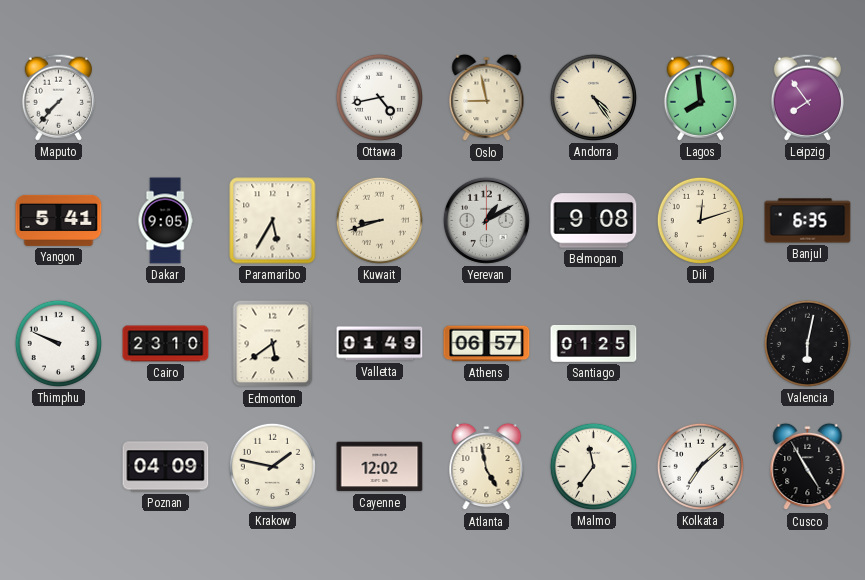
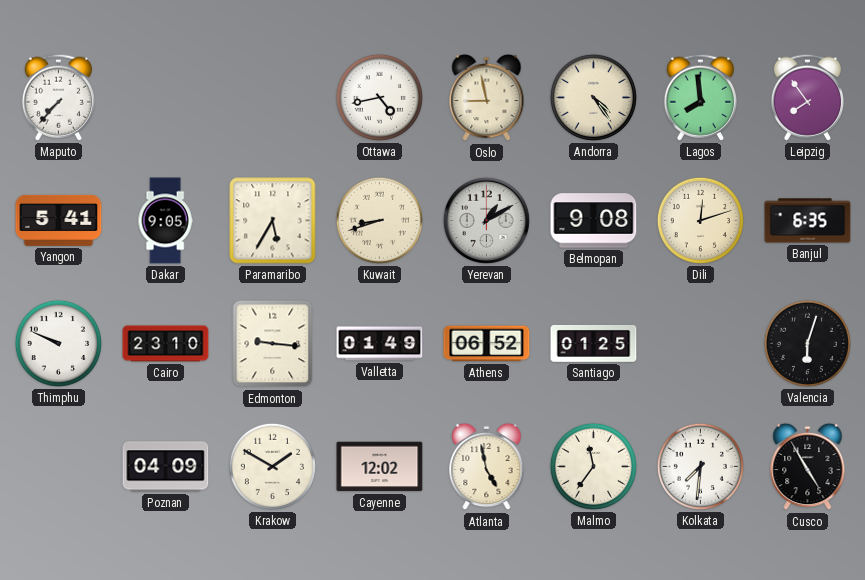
Edmonton: 5:39 -> 9:16
Athens: 06:57 -> 06:52
Valencia: 6:02 -> 6:03
Krakow: 1:47 -> 1:50
Kolkata: 7:08 -> 7:31
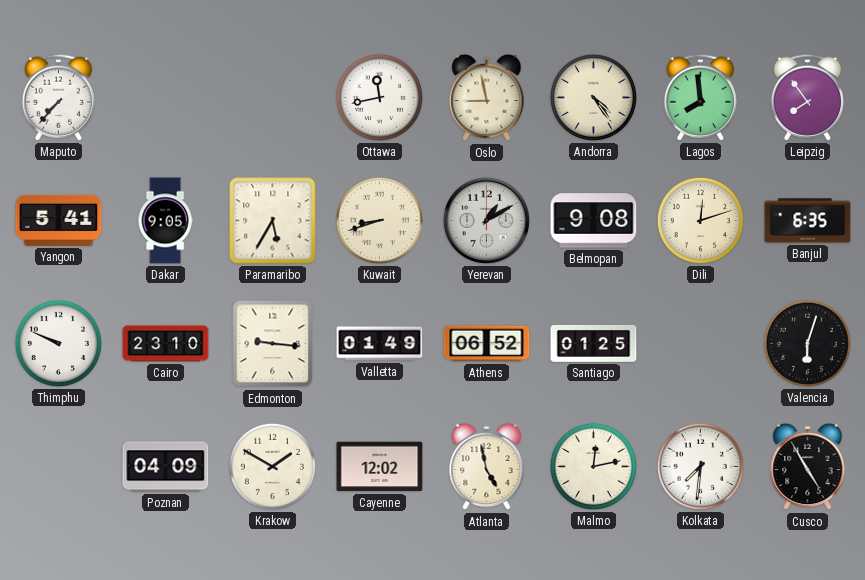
Ottawa: 4:43 -> 11:43
Malmo: 11:36 -> 12:13
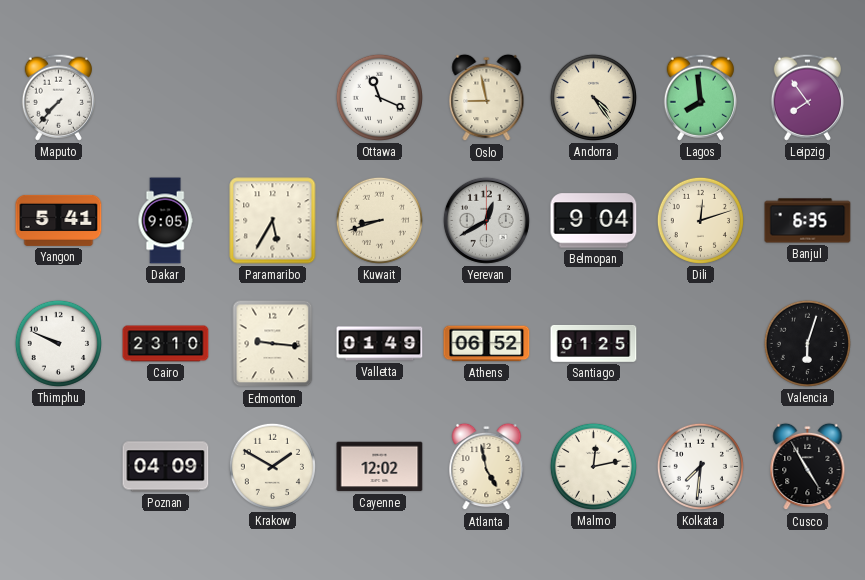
Ottawa: 11:43 -> 11:19
Yerevan: 1:10 -> 12:40
Belmopan: 9:08 -> 9:04
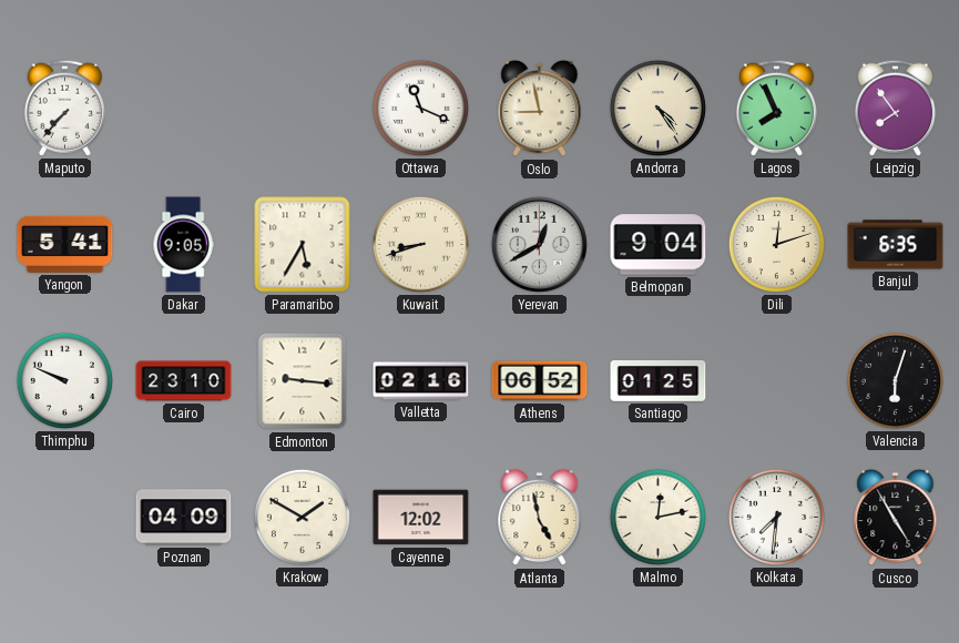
Lagos: 7:59 -> 7:56
Valletta: 01:49 -> 02:16
